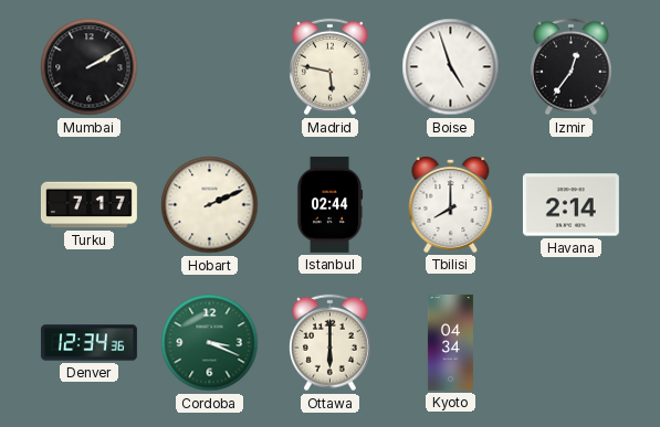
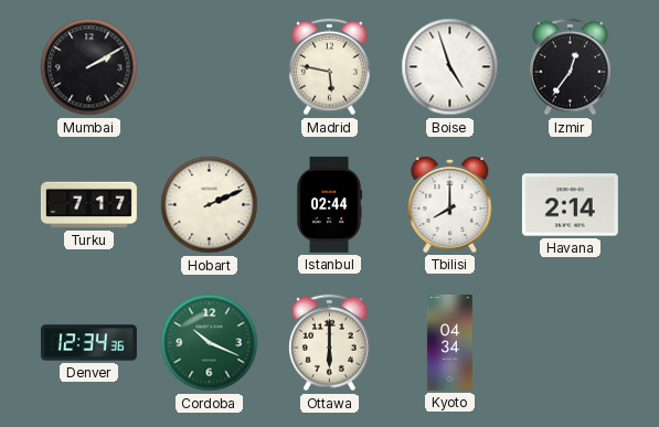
Cordoba: 3:19 -> 10:19
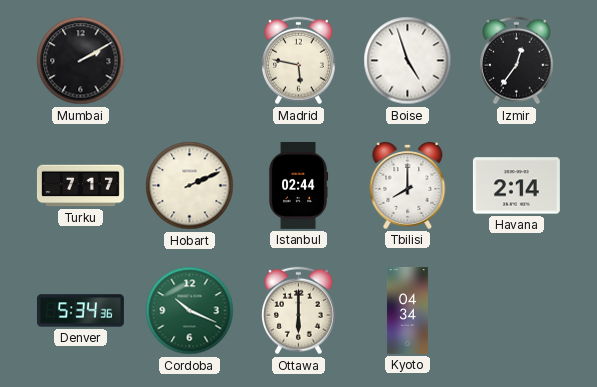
Denver: 12:34 -> 5:34
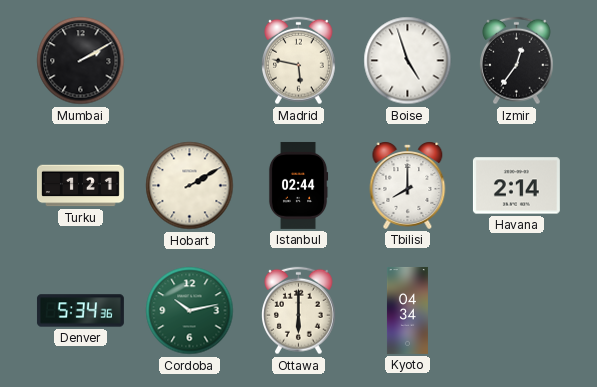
Turku: 7:17 -> 1:21
Hobart: 2:11 -> 2:10
Cordoba: 10:19 -> 10:13
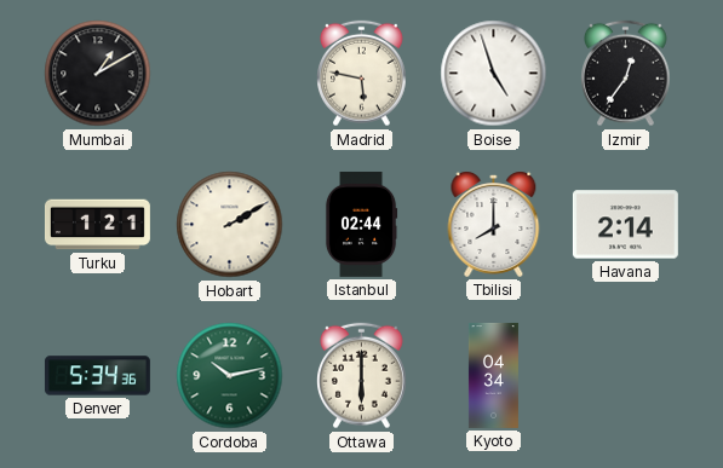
Mumbai: 2:10 -> 1:10
